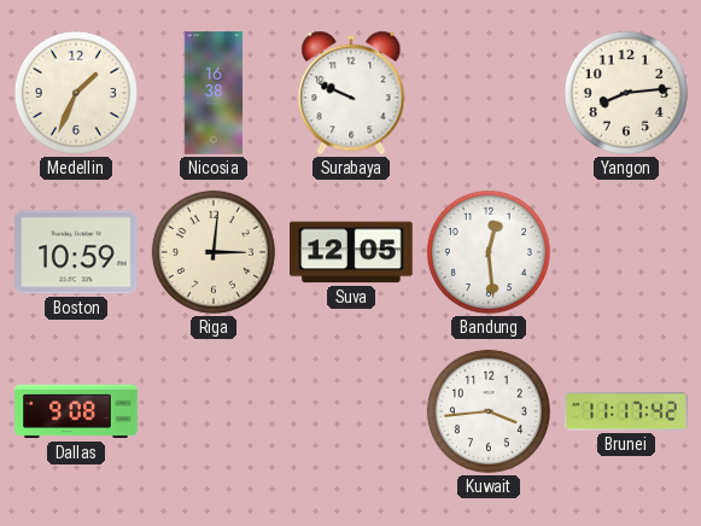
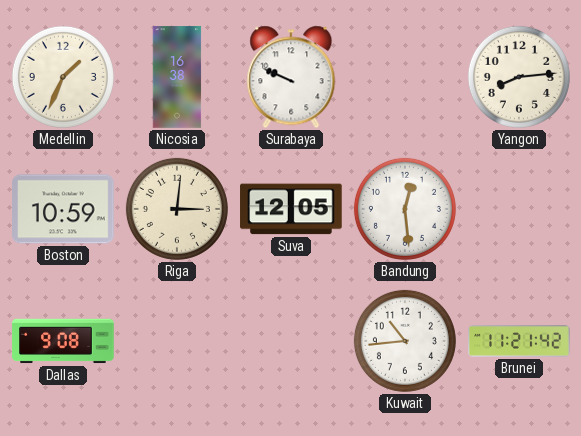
Kuwait: 3:44 -> 10:44
Brunei: 11:17 -> 11:21
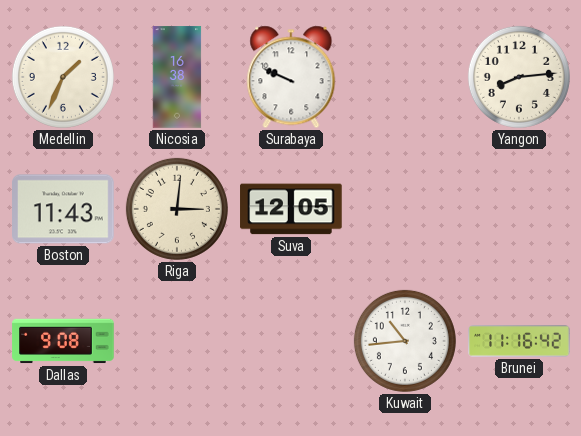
Boston: 10:59 -> 11:43
Bandung: 12:29 -> none
Brunei: 11:21 -> 11:16
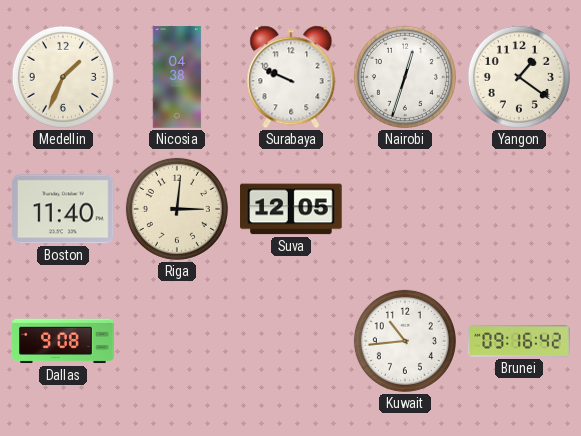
Nicosia: 16:38 -> 04:38
Nairobi: none -> 12:33
Yangon: 8:14 -> 1:21
Boston: 11:43 -> 11:40
Brunei: 11:16 -> 09:16
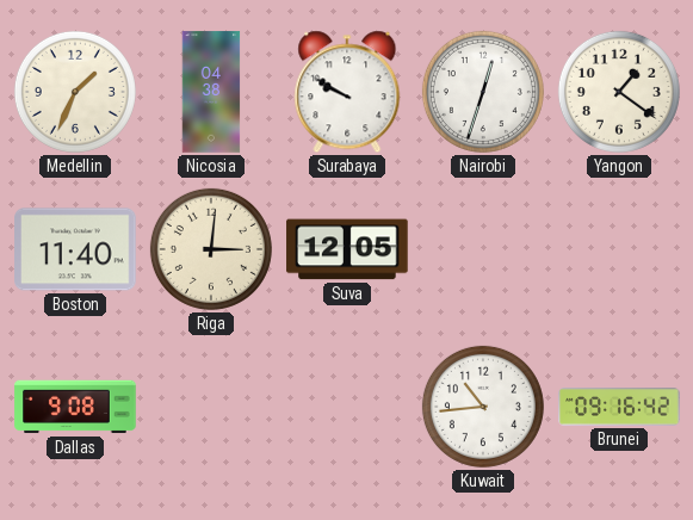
Surabaya: 9:49 -> 9:50
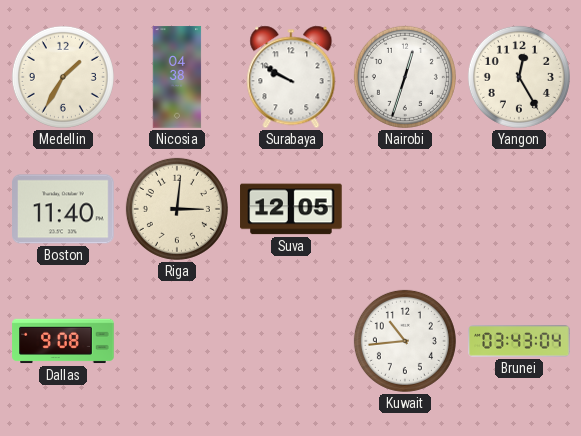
Medellin: 1:34 -> 1:35
Yangon: 1:21 -> 12:25
Brunei: 09:16 -> 03:43
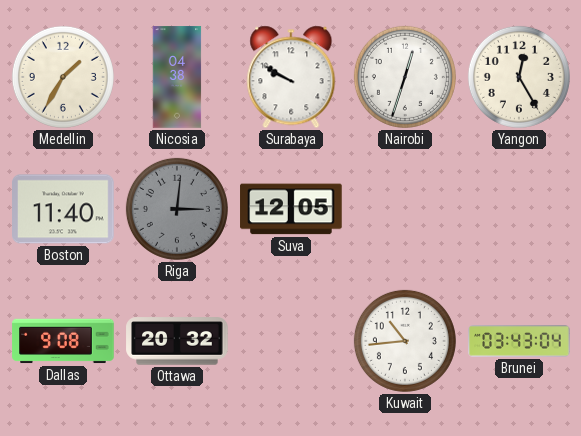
Riga dial: cream -> grey
Ottawa: none -> 20:32
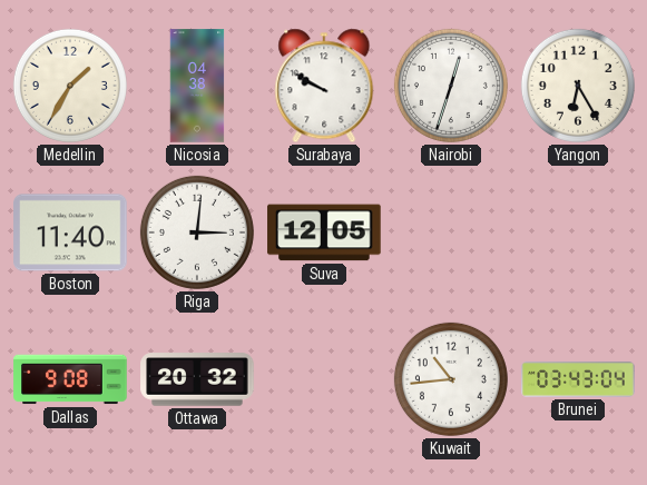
Yangon: 12:25 -> 6:25
Riga dial: grey -> white
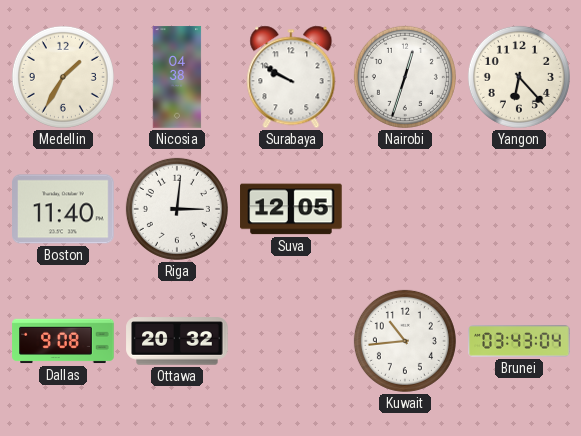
Yangon: 6:25 -> 6:23
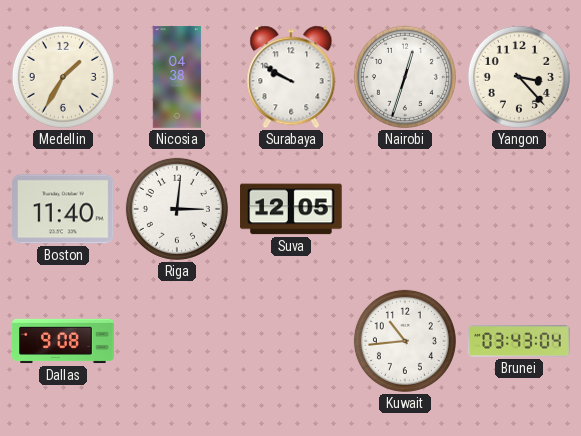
Yangon: 6:23 -> 3:23
Ottawa: 20:32 -> none
